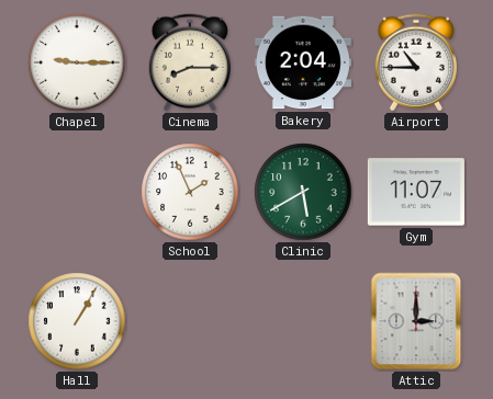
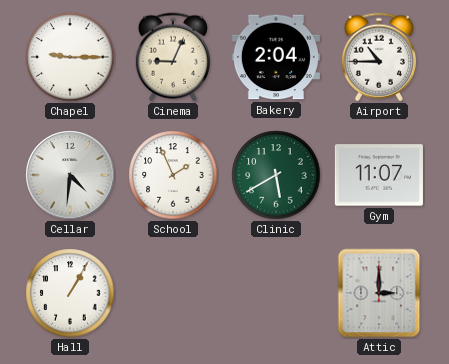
Cinema: 8:15 -> 9:04
Cellar: none -> 4:31
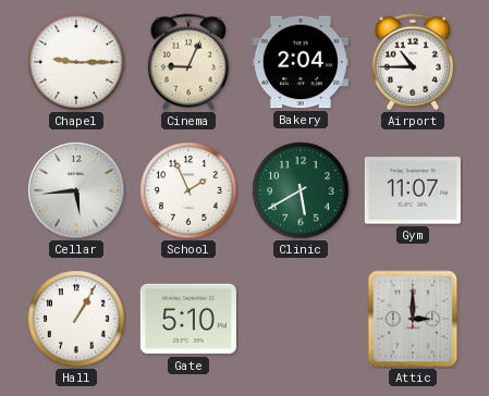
Cellar: 4:31 -> 5:44
Gate: none -> 5:10
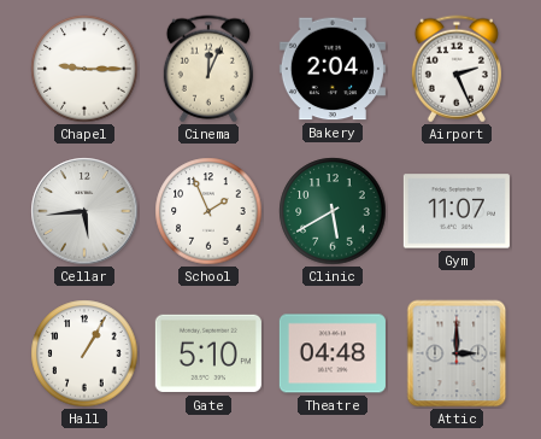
Cinema: 9:04 -> 12:04
Airport: 10:45 -> 2:26
Theatre: none -> 04:48
